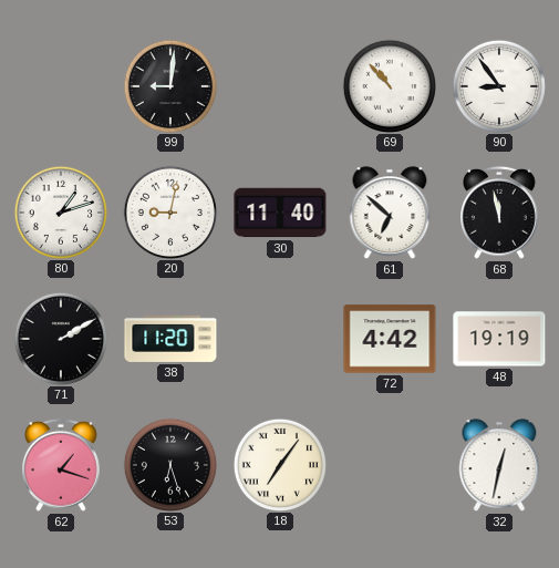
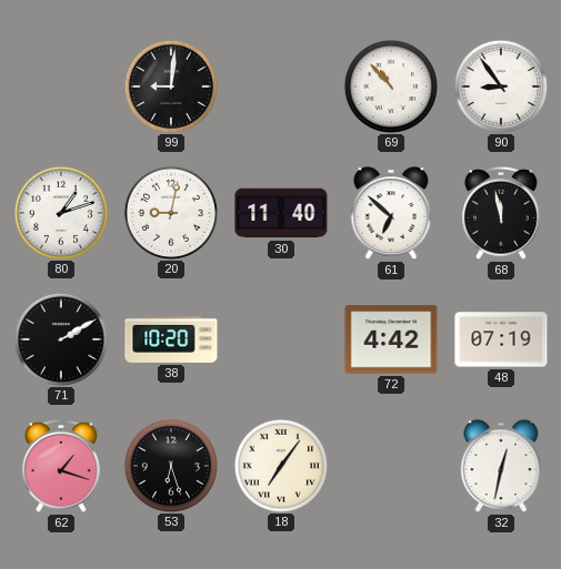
38: 11:20 -> 10:20
48: 19:19 -> 07:19
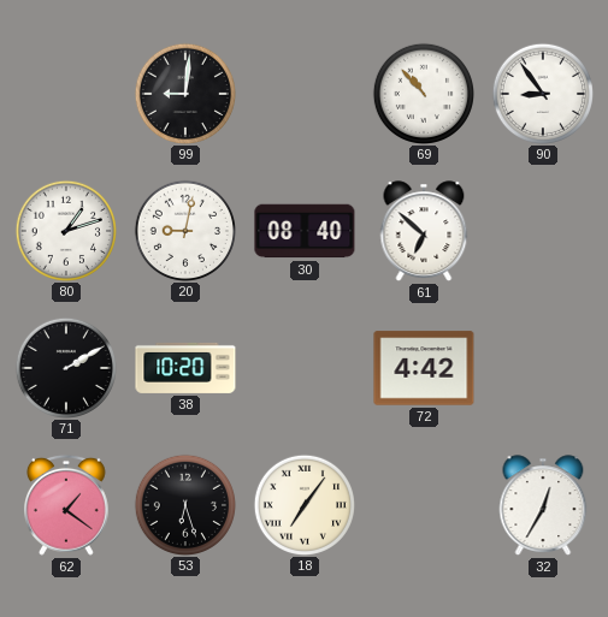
30: 11:40 -> 08:40
68: 11:58 -> none
48: 07:19 -> none
62: 1:18 -> 1:21
32: 12:32 -> 12:35
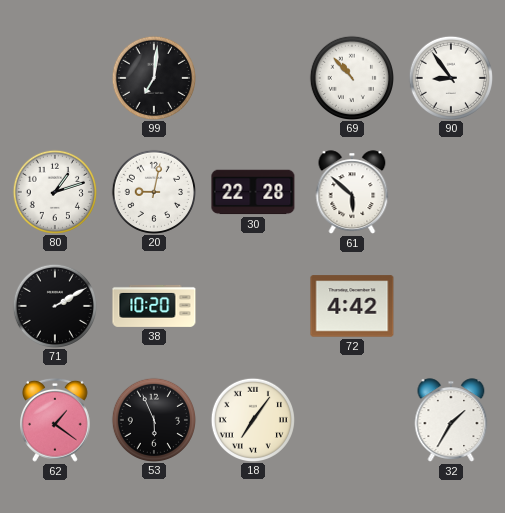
99: 9:01 -> 7:01
30: 08:40 -> 22:28
61: 6:52 -> 5:52
53: 6:27 -> 5:56
32: 12:35 -> 1:35
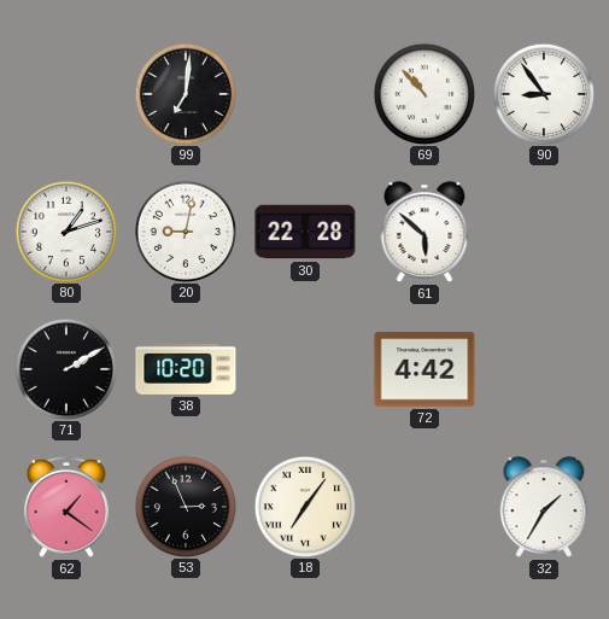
53: 5:56 -> 2:56
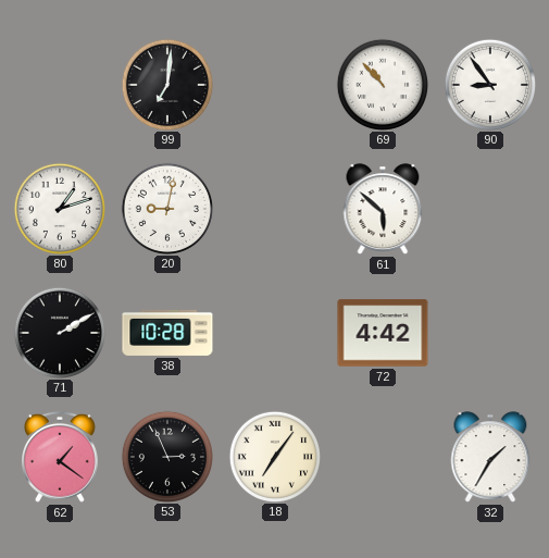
30: 22:28 -> none
38: 10:20 -> 10:28
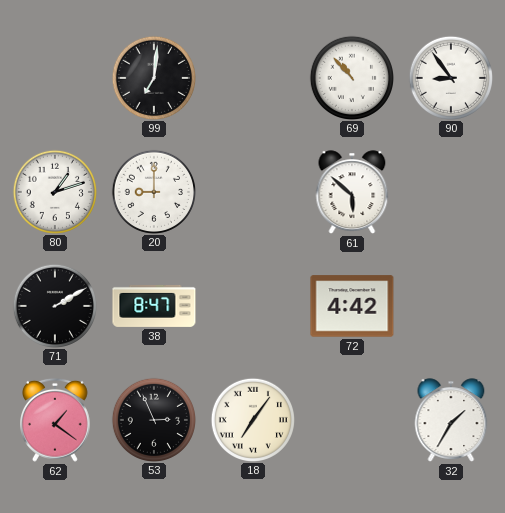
20: 9:02 -> 9:00
38: 10:28 -> 8:47
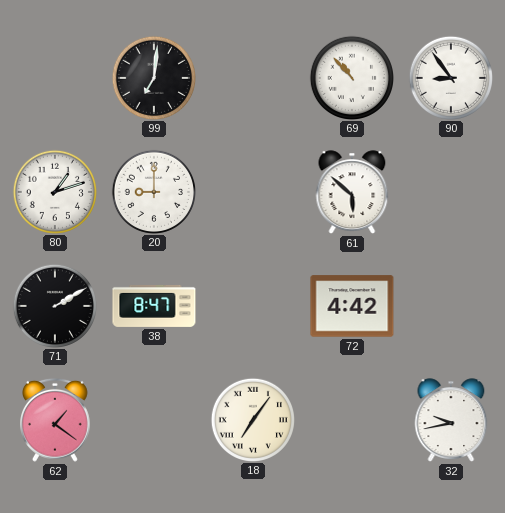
53: 2:56 -> none
32: 1:35 -> 9:43
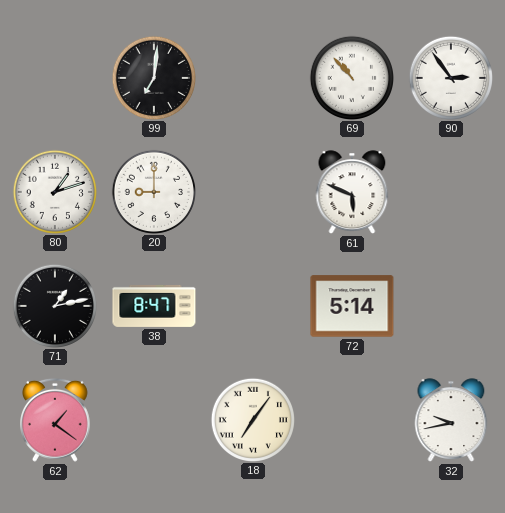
90: 8:54 -> 2:54
61: 5:52 -> 5:49
71: 2:10 -> 1:13
72: 4:42 -> 5:14
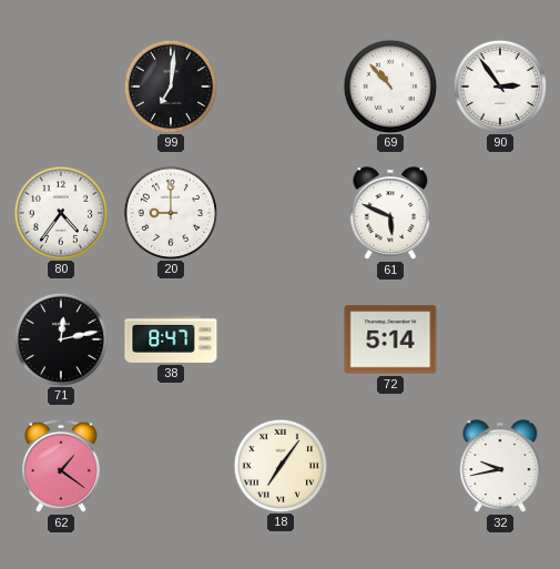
80: 1:12 -> 4:36
71: 1:13 -> 12:13
